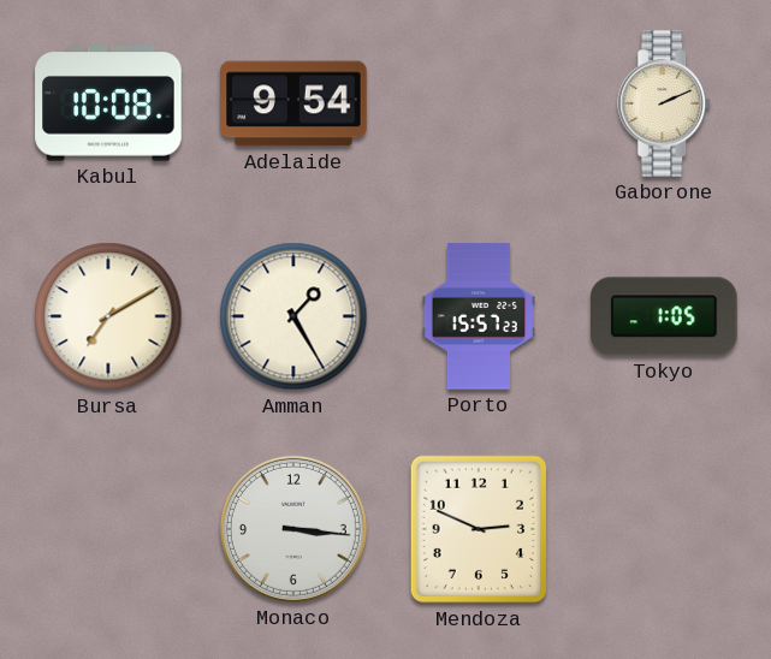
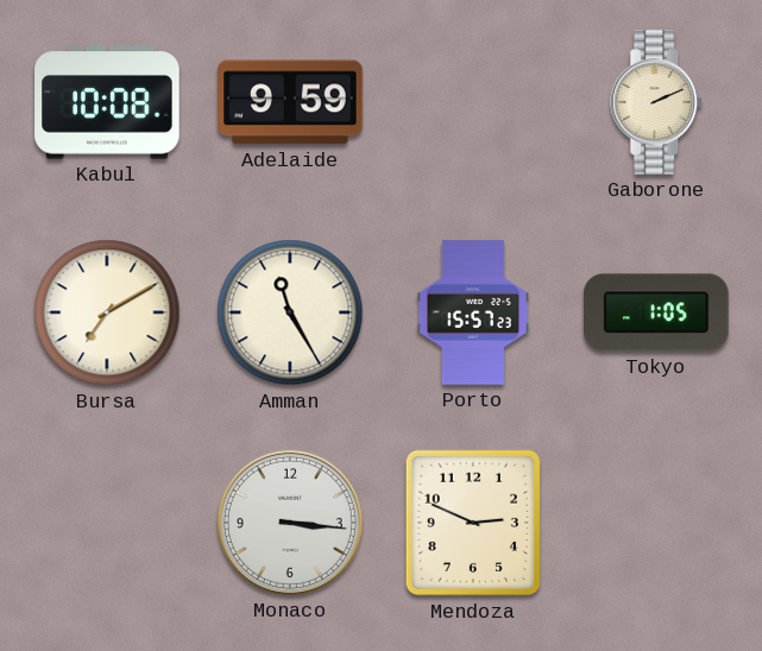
Adelaide: 9:54 -> 9:59
Amman: 1:25 -> 11:25
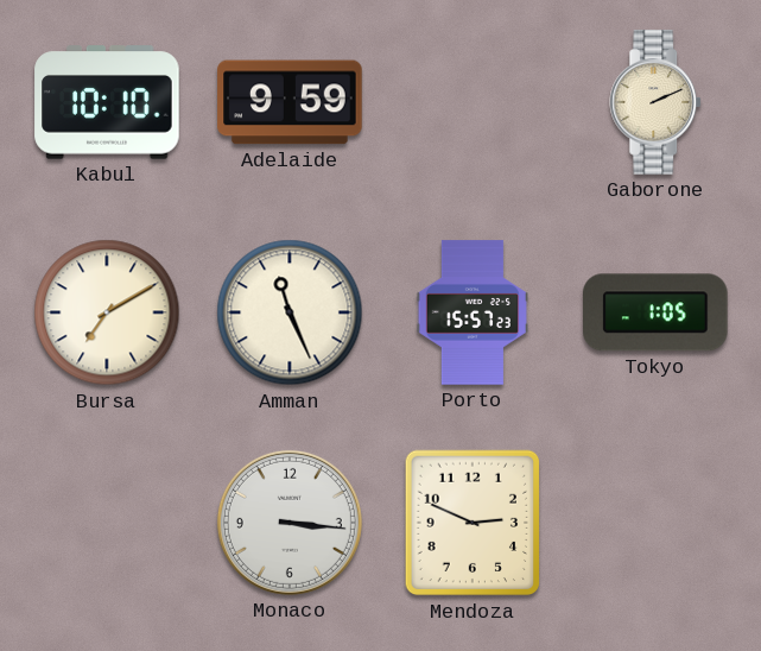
Kabul: 10:08 -> 10:10
Amman: 11:25 -> 11:26
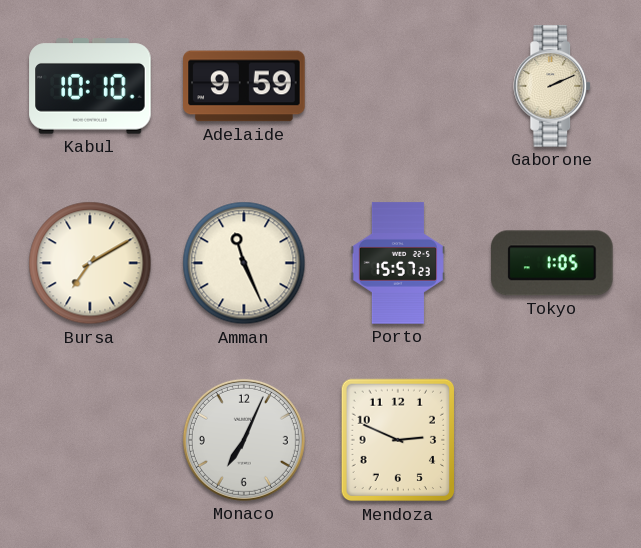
Monaco: 3:16 -> 7:04
